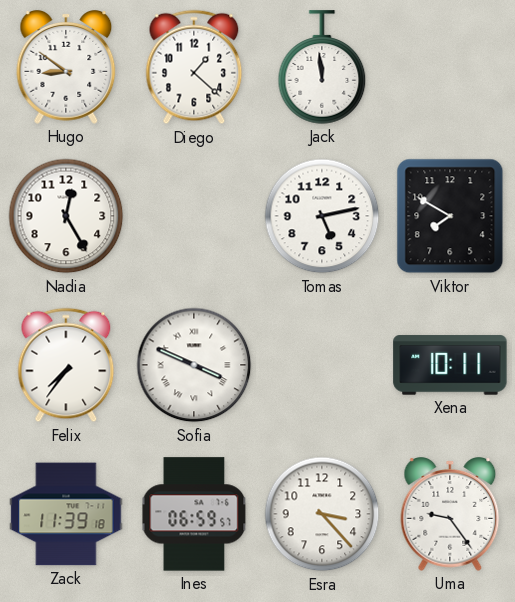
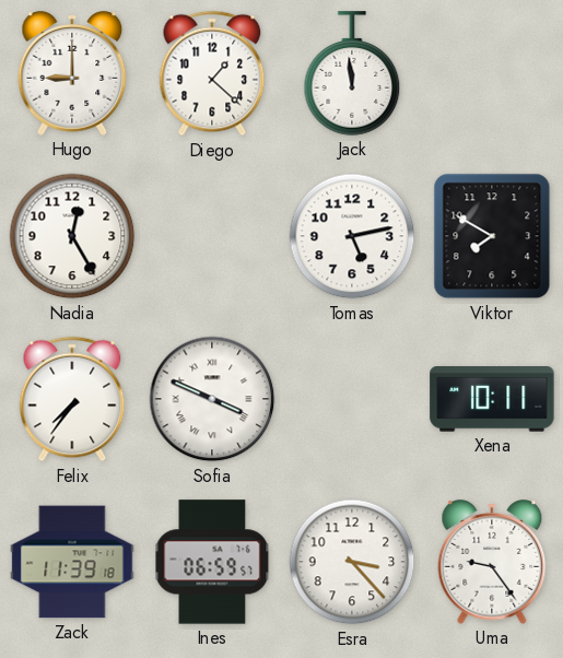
Hugo: 8:51 -> 9:00
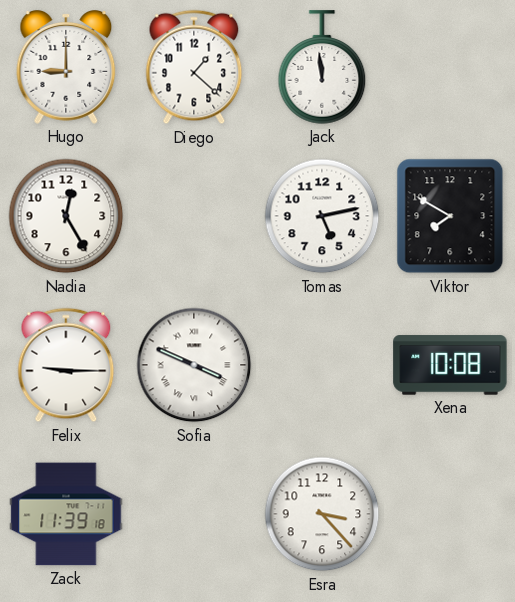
Felix: 7:36 -> 9:15
Xena: 10:11 -> 10:08
Ines: 06:59 -> none
Uma: 9:24 -> none
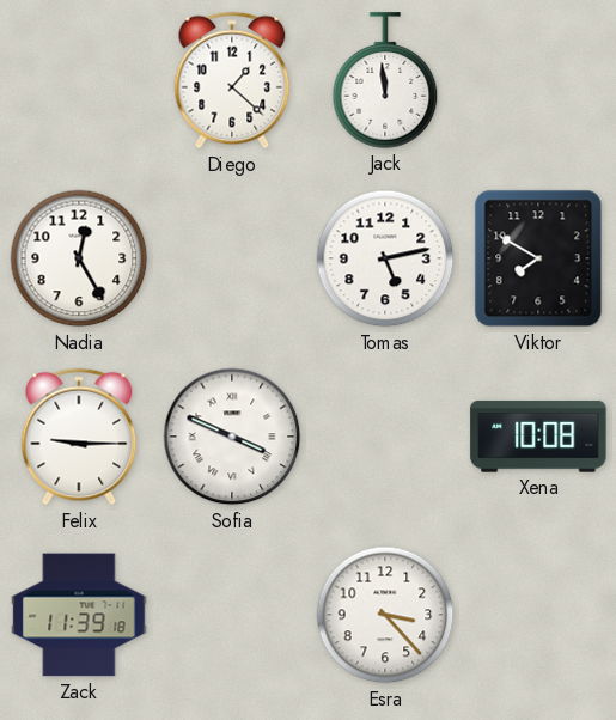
Hugo: 9:00 -> none
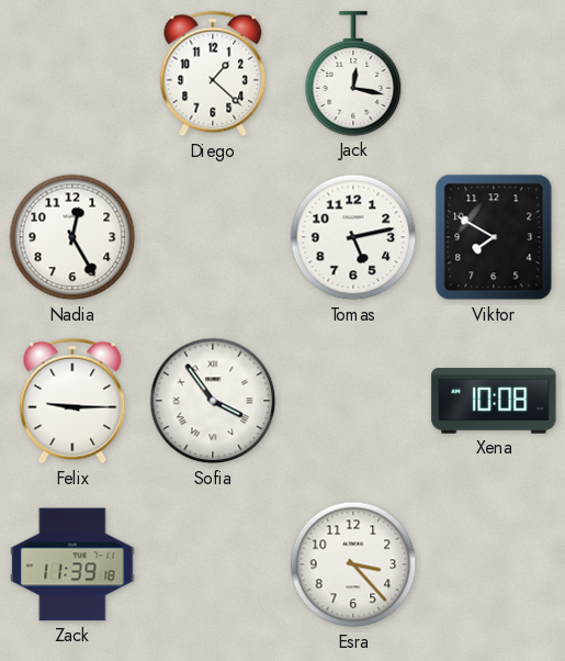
Jack: 11:59 -> 12:17
Sofia: 3:49 -> 3:54
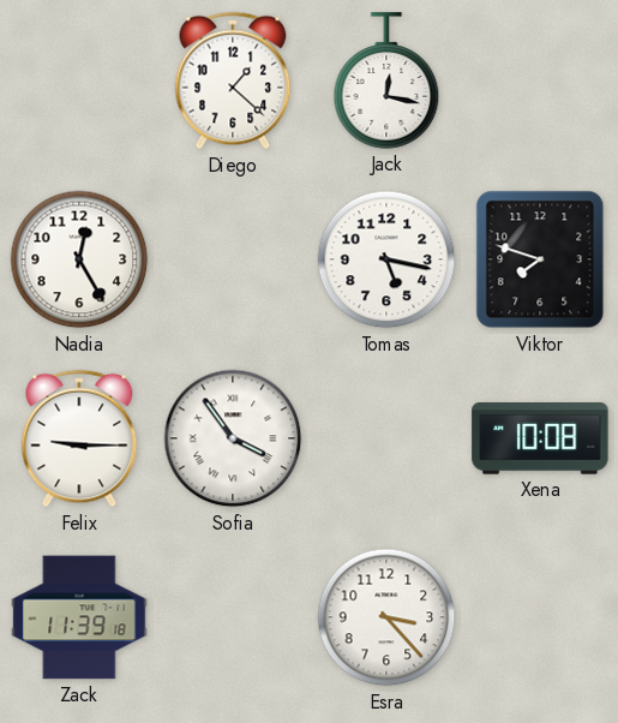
Tomas: 5:13 -> 5:17
Viktor: 7:50 -> 7:48
